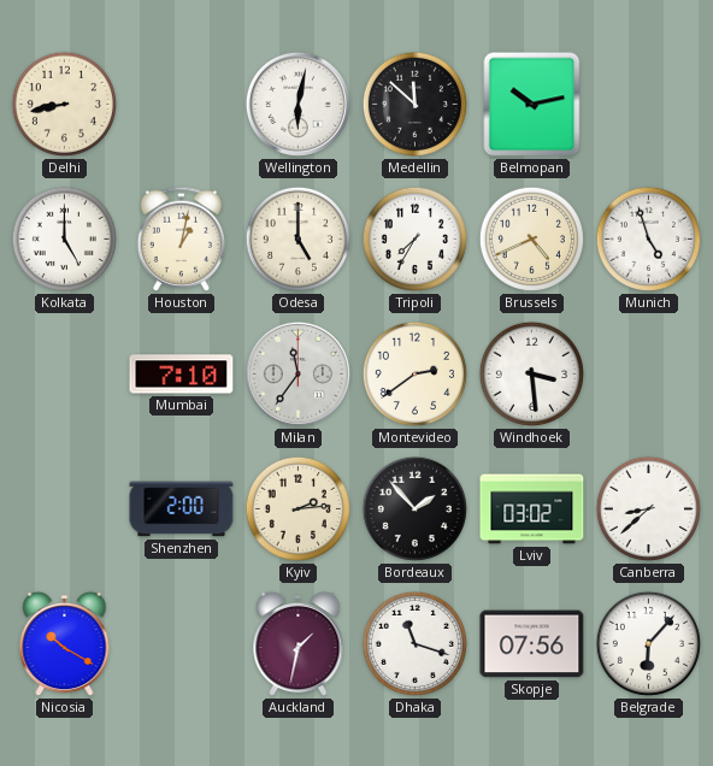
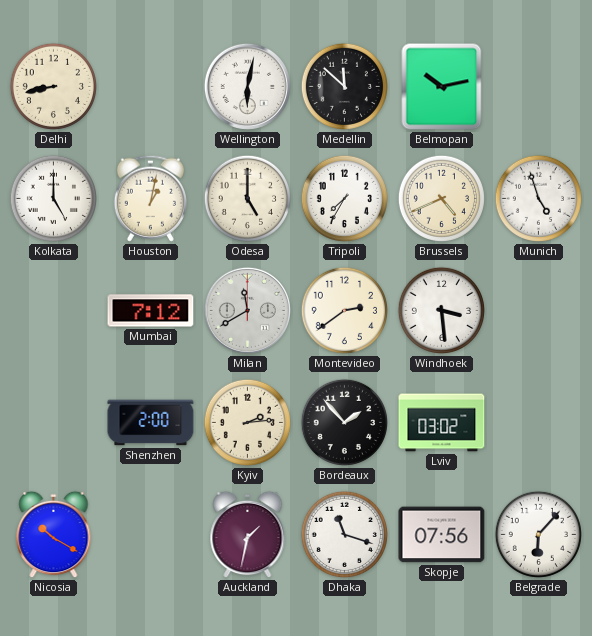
Mumbai: 7:10 -> 7:12
Milan: 11:36 -> 11:40
Canberra: 8:38 -> none
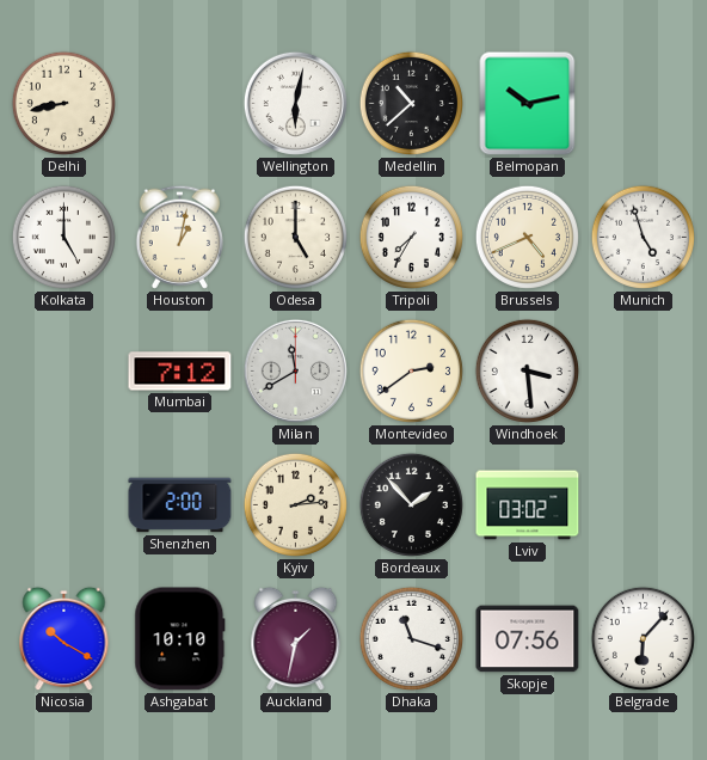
Medellin: 11:52 -> 10:38
Ashgabat: none -> 10:10
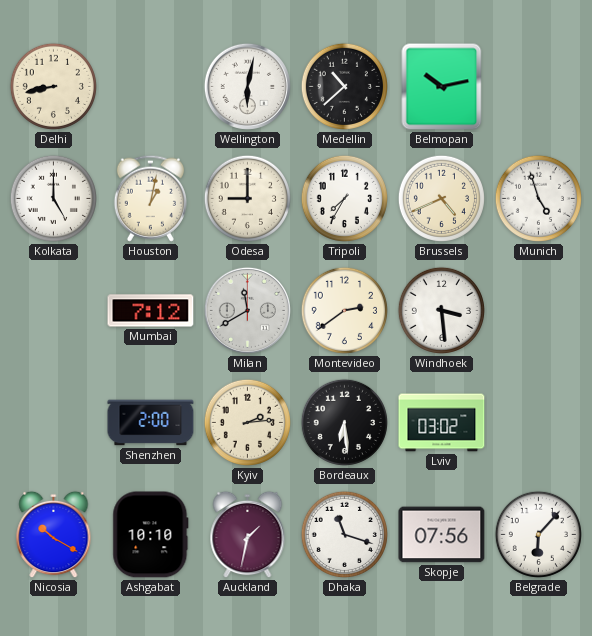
Odesa: 5:00 -> 9:00
Bordeaux: 1:53 -> 6:29
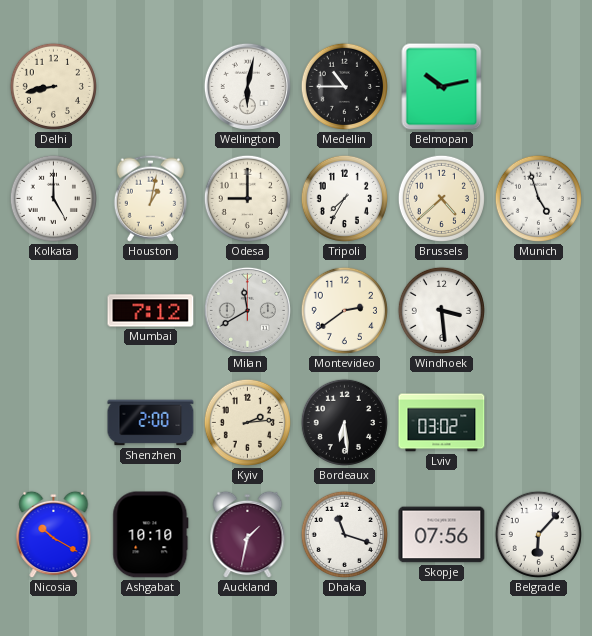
Medellin: 10:38 -> 10:45
Brussels: 4:41 -> 4:38
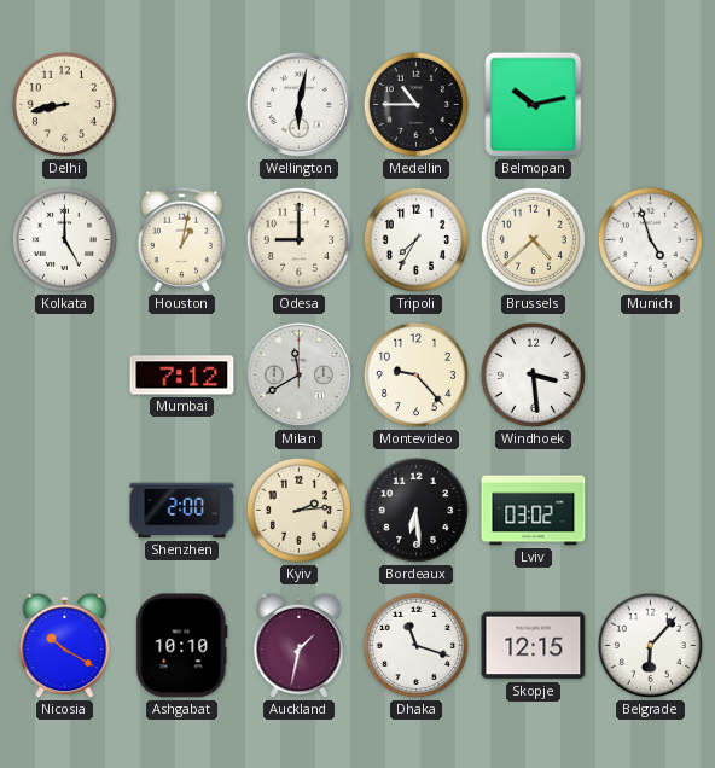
Montevideo: 2:39 -> 9:23
Skopje: 07:56 -> 12:15
